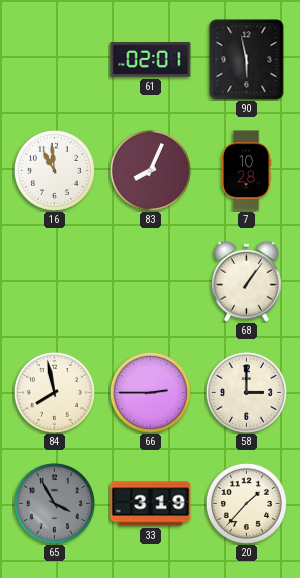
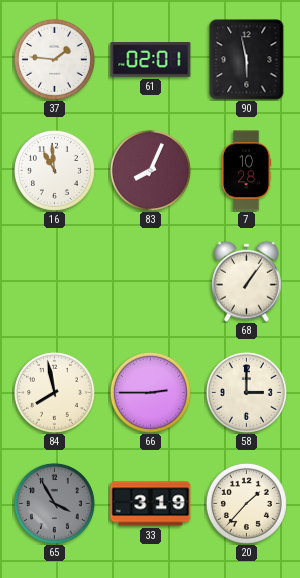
37: none -> 1:46
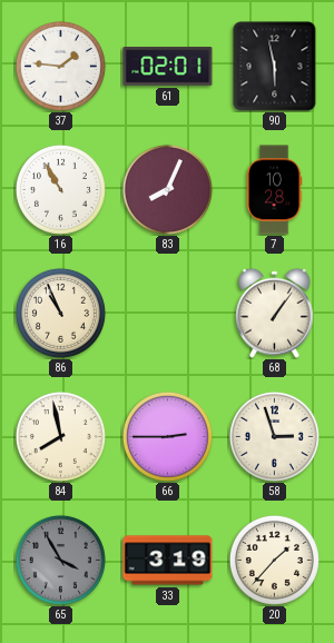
16: 10:59 -> 10:55
86: none -> 10:56
58: 3:00 -> 2:57
